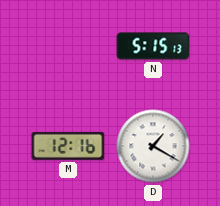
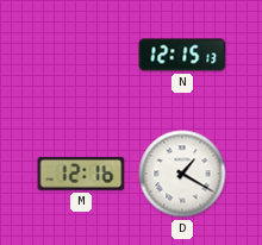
N: 5:15 -> 12:15
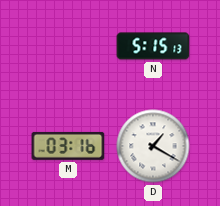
N: 12:15 -> 5:15
M: 12:16 -> 03:16
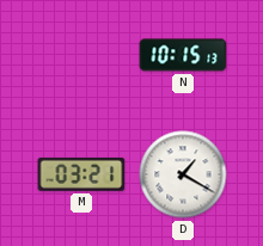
N: 5:15 -> 10:15
M: 03:16 -> 03:21
